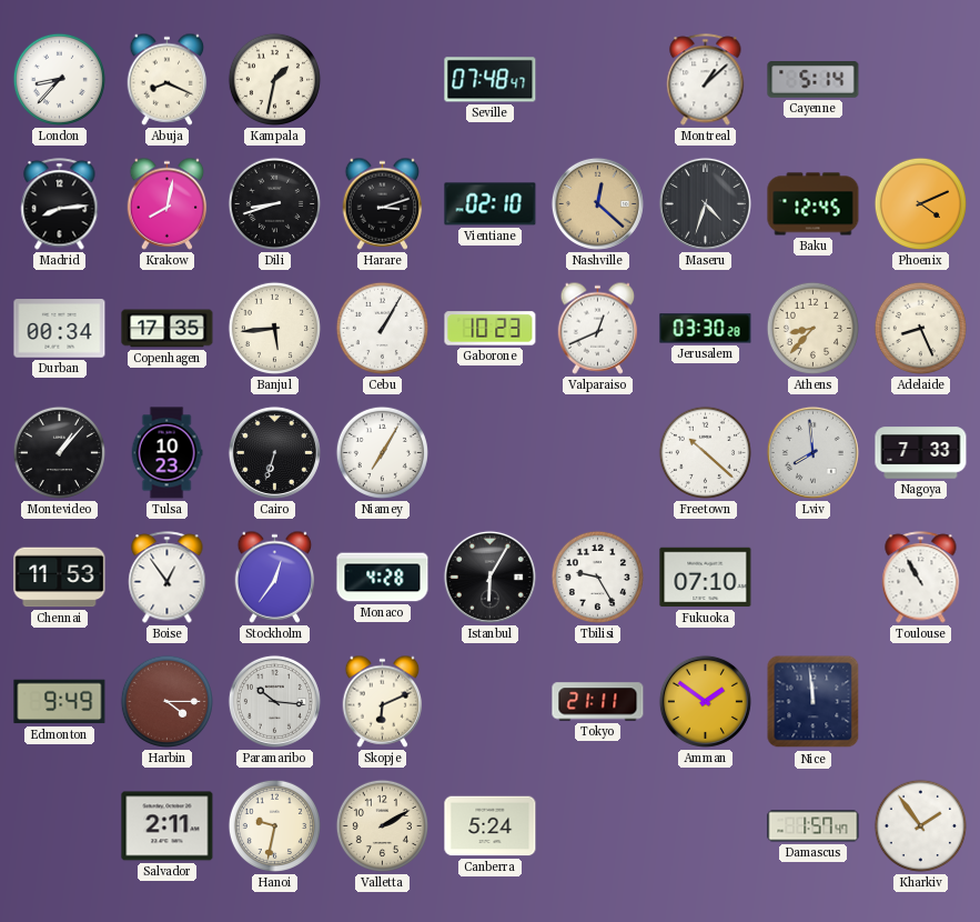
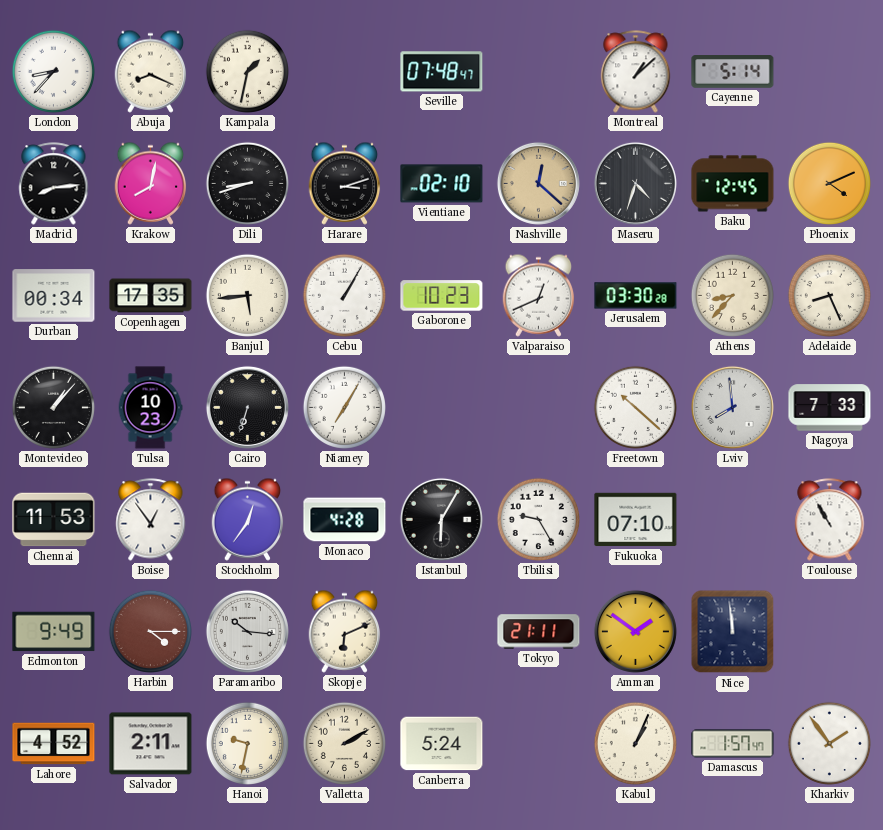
Lahore: none -> 4:52
Kabul: none -> 1:04
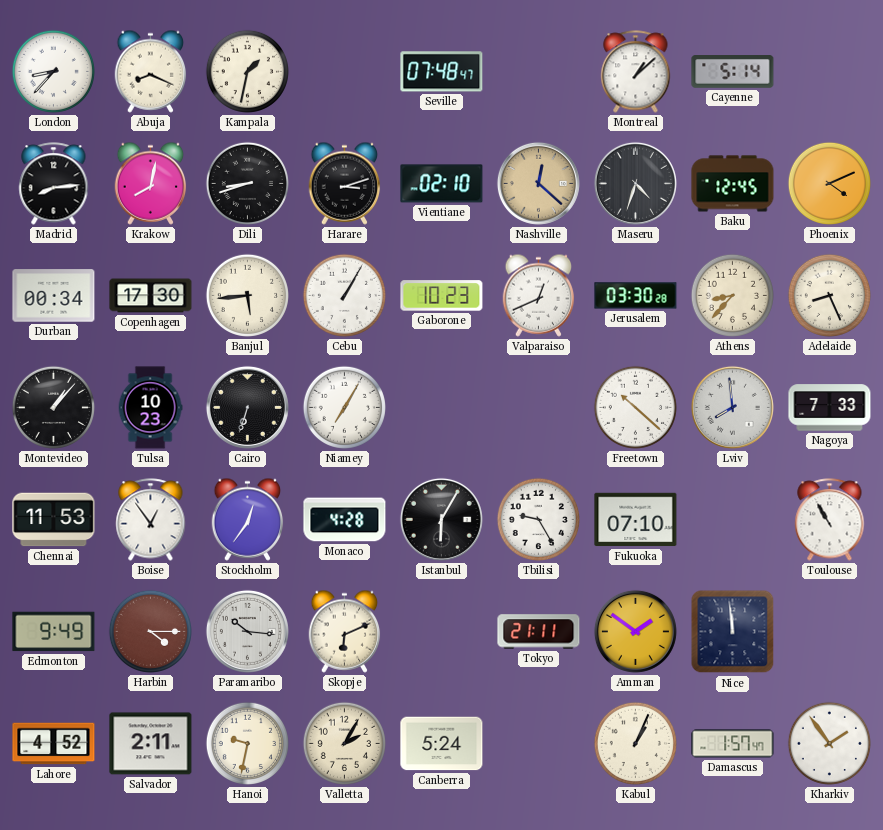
Copenhagen: 17:35 -> 17:30
Valletta: 2:10 -> 2:05
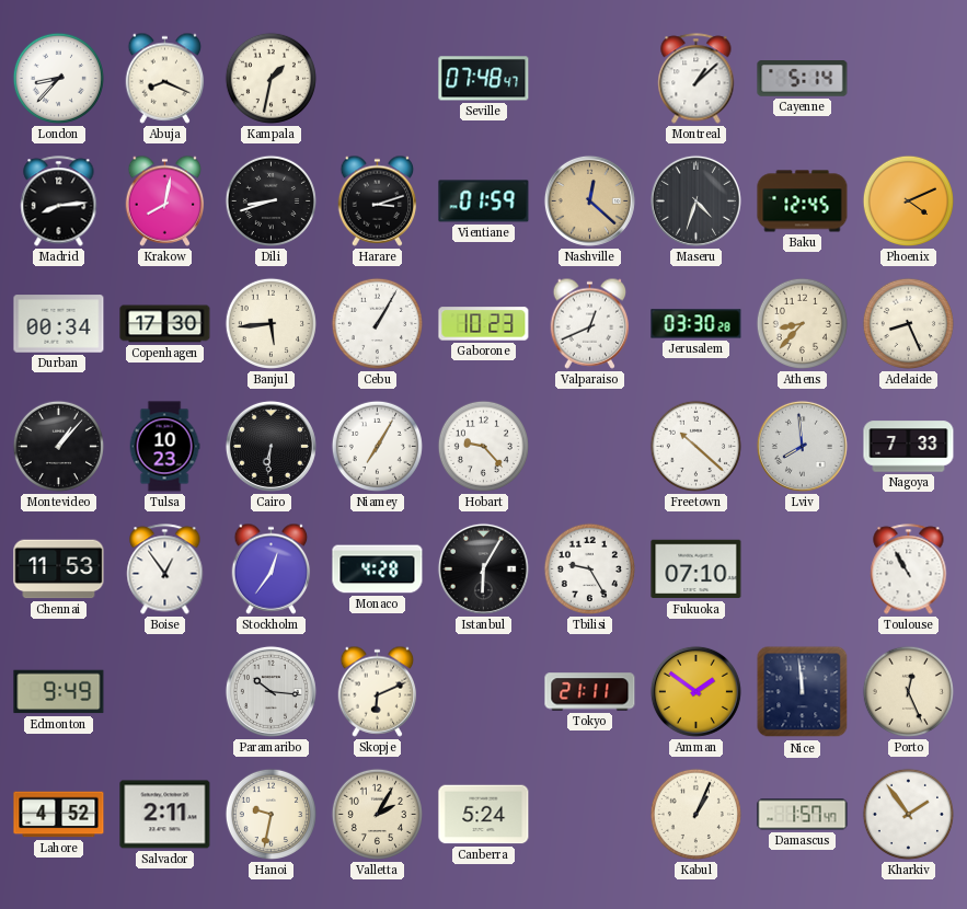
Vientiane: 02:10 -> 01:59
Cairo: 6:33 -> 6:31
Hobart: none -> 9:23
Harbin: 4:15 -> none
Porto: none -> 12:26
